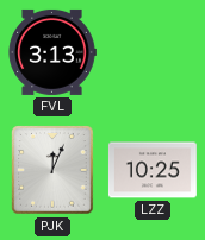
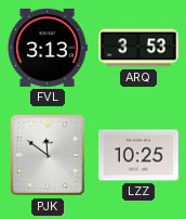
ARQ: none -> 3:53
PJK: 12:04 -> 11:51
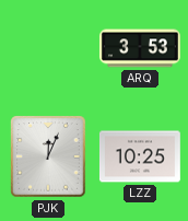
FVL: 3:13 -> none
PJK: 11:51 -> 12:04
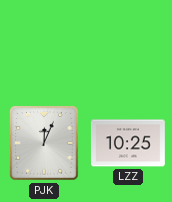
ARQ: 3:53 -> none
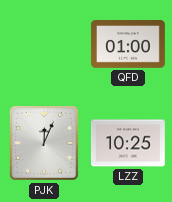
QFD: none -> 01:00
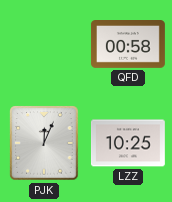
QFD: 01:00 -> 00:58
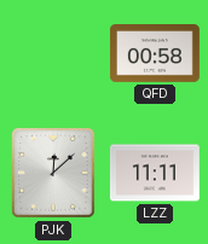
PJK: 12:04 -> 12:08
LZZ: 10:25 -> 11:11
